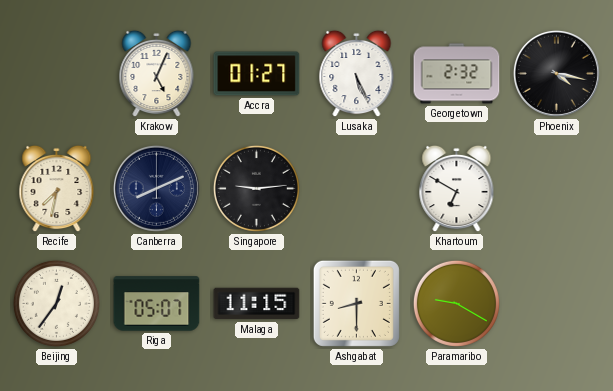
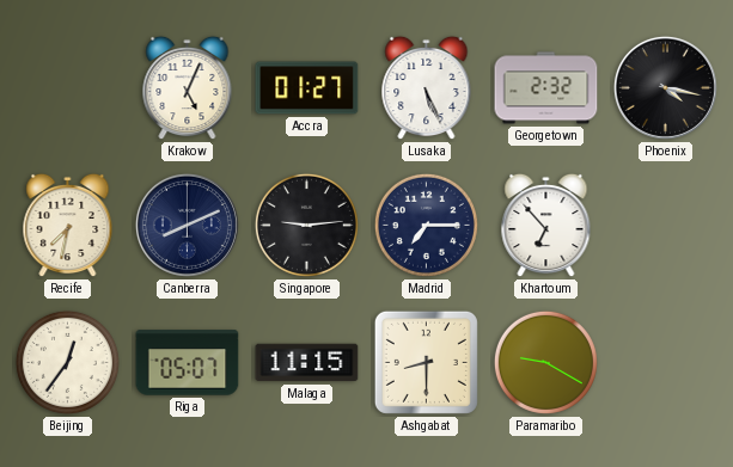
Madrid: none -> 7:15
Khartoum: 6:50 -> 6:53
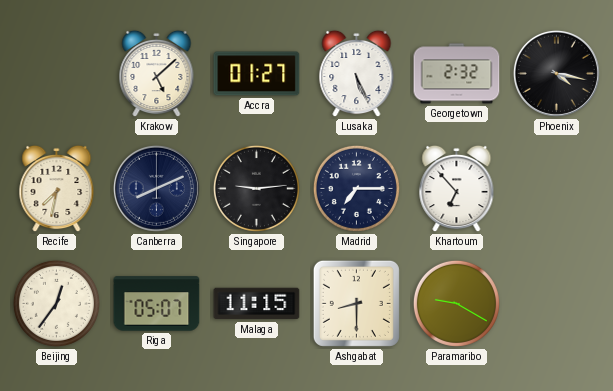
Krakow: 5:04 -> 5:08
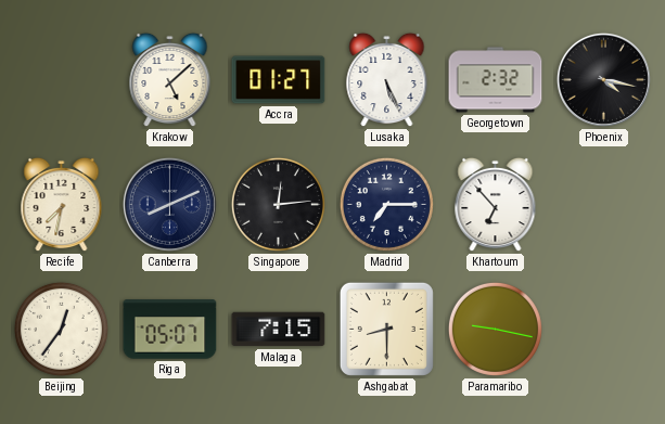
Singapore: 9:14 -> 12:14
Malaga: 11:15 -> 7:15
Paramaribo: 9:20 -> 9:17
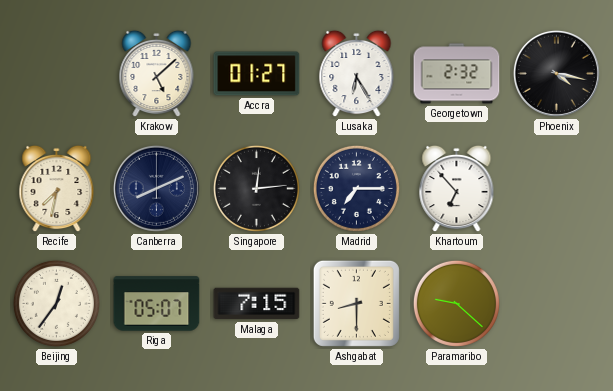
Lusaka: 5:26 -> 6:25
Paramaribo: 9:17 -> 9:22
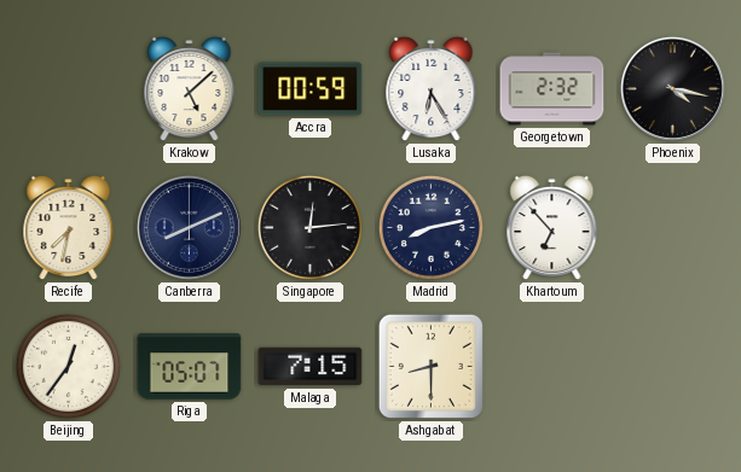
Accra: 01:27 -> 00:59
Madrid: 7:15 -> 8:13
Paramaribo: 9:22 -> none
